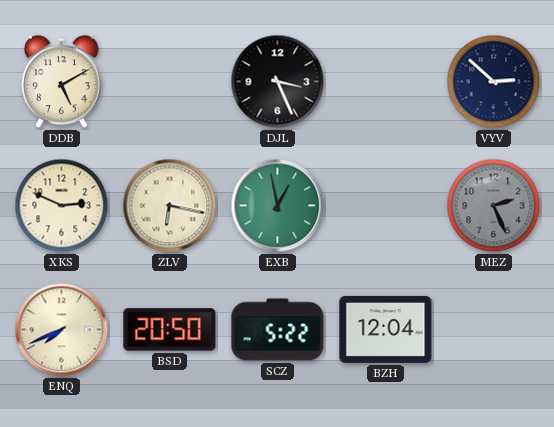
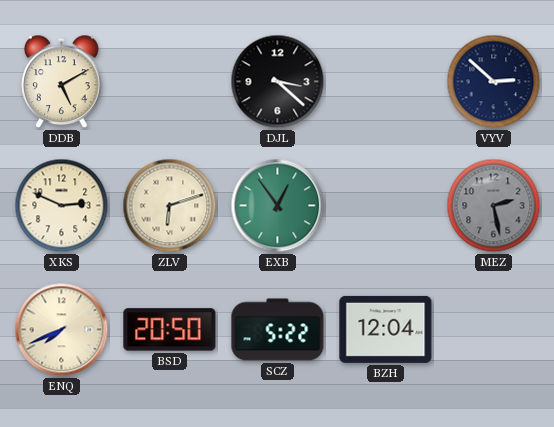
DJL: 3:26 -> 3:22
ZLV: 6:17 -> 6:12
EXB: 12:58 -> 12:54
MEZ: 2:26 -> 2:28
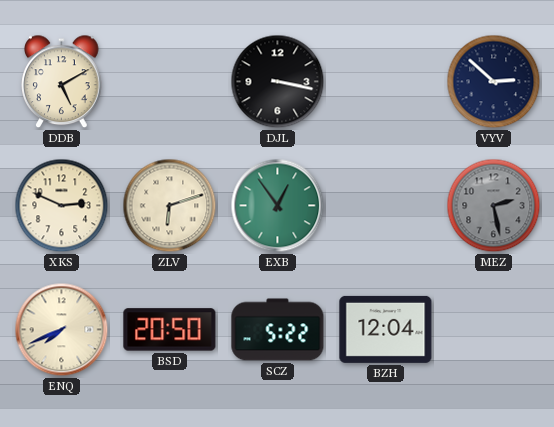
DJL: 3:22 -> 3:17
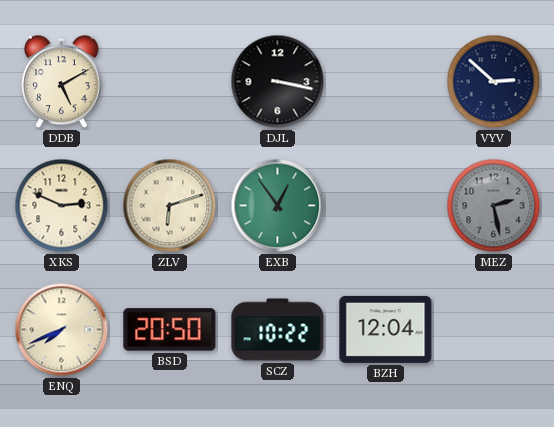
SCZ: 5:22 -> 10:22
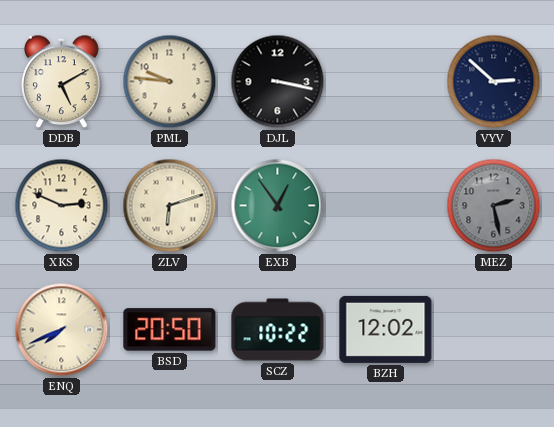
PML: none -> 9:46
BZH: 12:04 -> 12:02
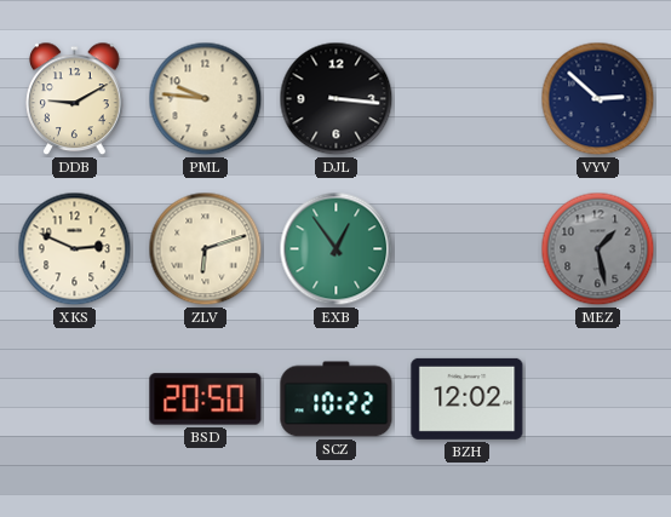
DDB: 5:10 -> 9:10
DJL: 3:17 -> 3:16
MEZ: 2:28 -> 1:28
ENQ: 7:41 -> none
